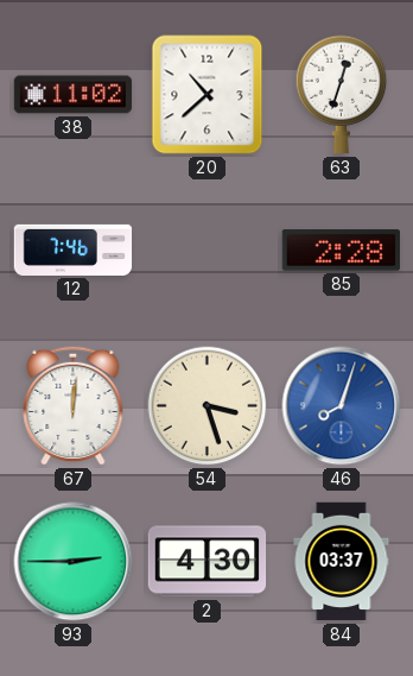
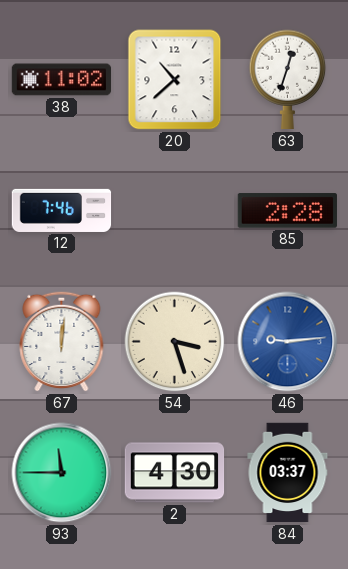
46: 8:03 -> 9:14
93: 2:45 -> 11:45
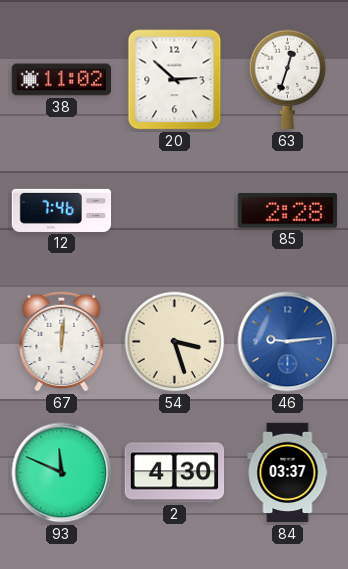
20: 10:38 -> 2:52
93: 11:45 -> 11:49
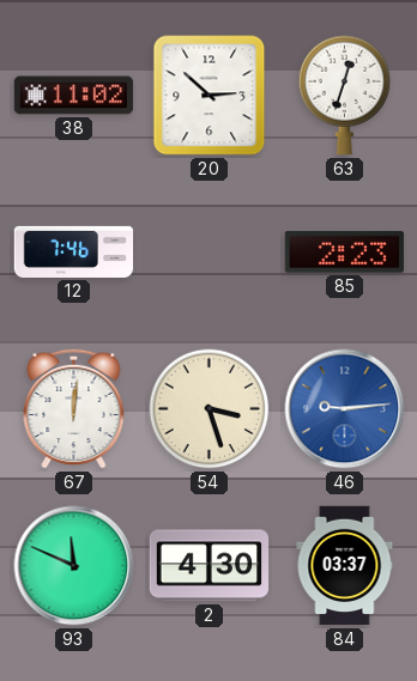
85: 2:28 -> 2:23
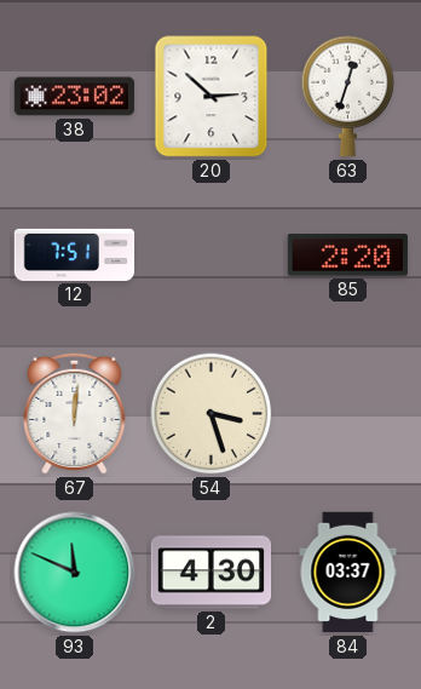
38: 11:02 -> 23:02
12: 7:46 -> 7:51
85: 2:23 -> 2:20
46: 9:14 -> none
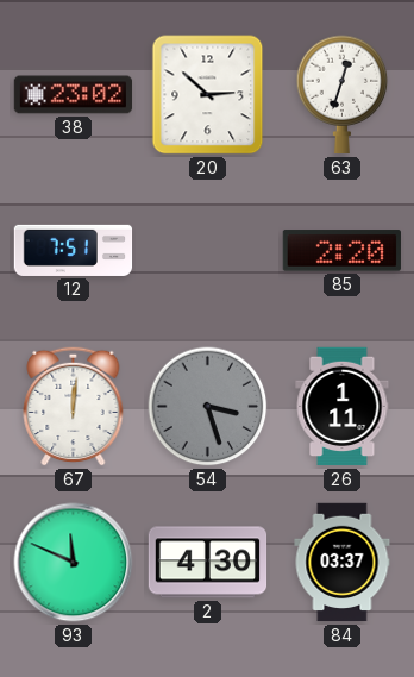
54 dial: cream -> grey
26: none -> 1:11
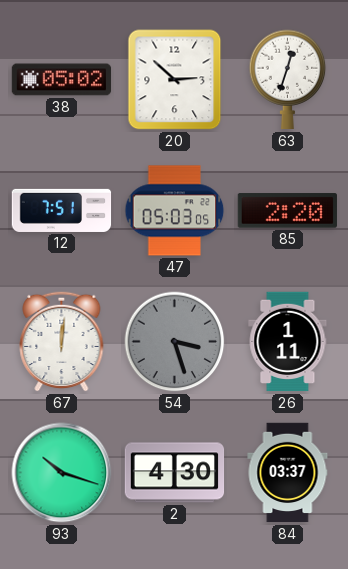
38: 23:02 -> 05:02
47: none -> 05:03
93: 11:49 -> 10:18
